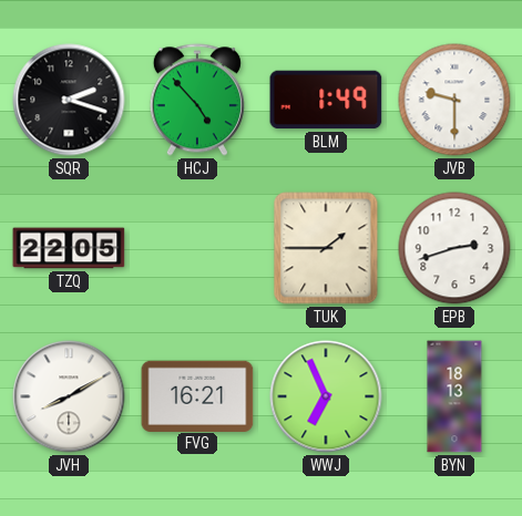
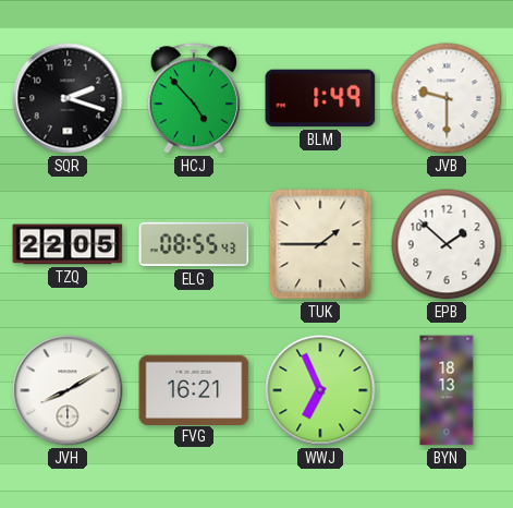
ELG: none -> 08:55
EPB: 2:42 -> 1:52
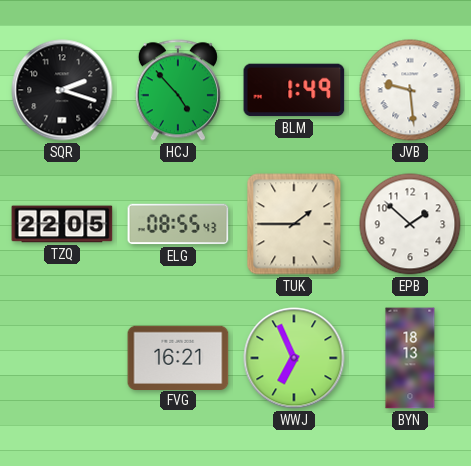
JVB: 9:30 -> 9:29
JVH: 8:10 -> none
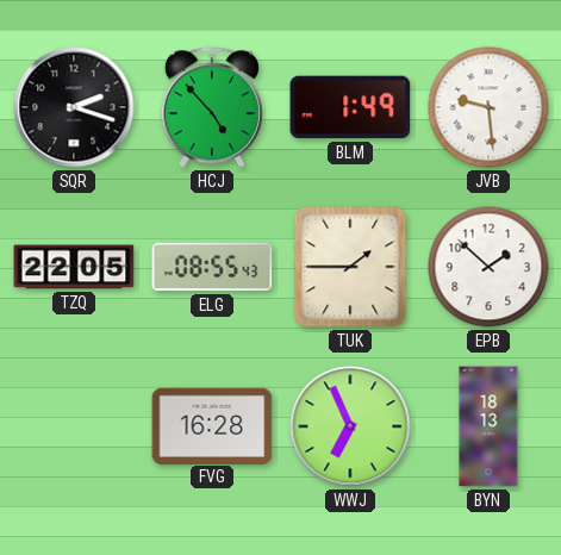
FVG: 16:21 -> 16:28
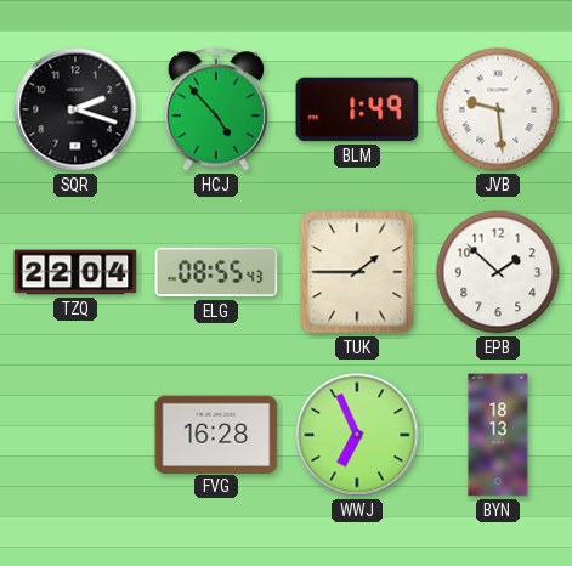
TZQ: 22:05 -> 22:04
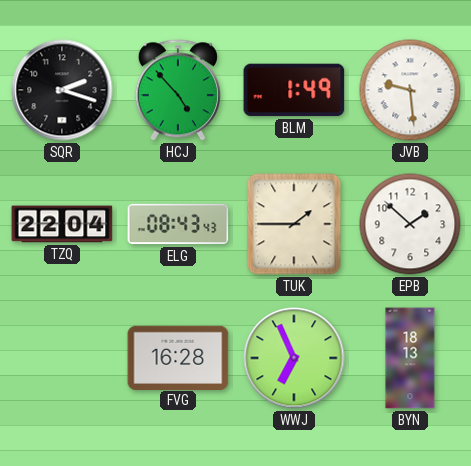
ELG: 08:55 -> 08:43
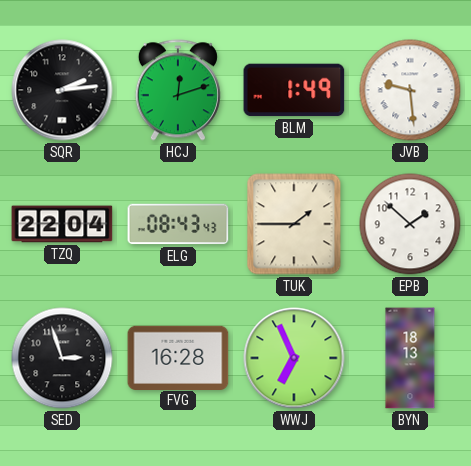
SQR: 2:18 -> 2:14
HCJ: 4:53 -> 12:12
SED: none -> 2:57
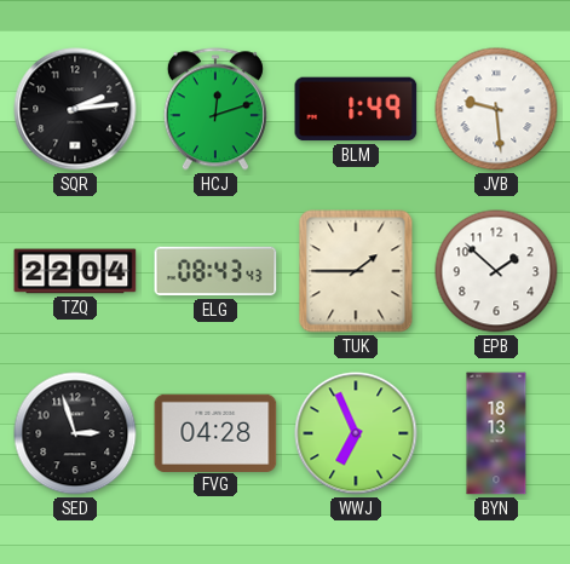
FVG: 16:28 -> 04:28
